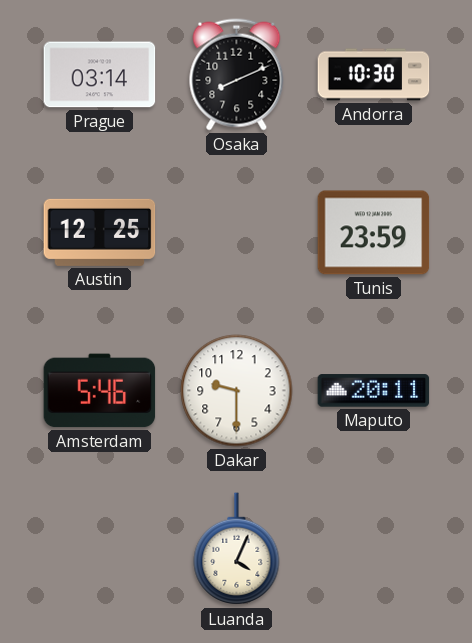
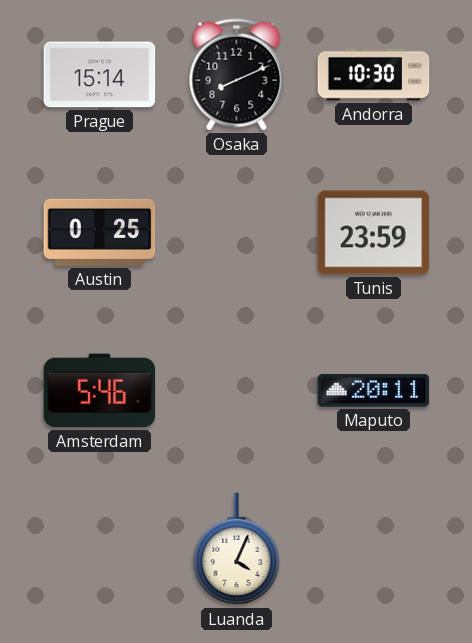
Prague: 03:14 -> 15:14
Austin: 12:25 -> 0:25
Dakar: 9:30 -> none
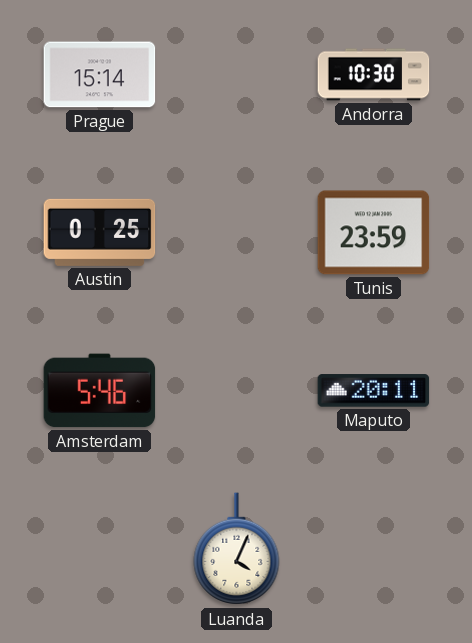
Osaka: 8:11 -> none
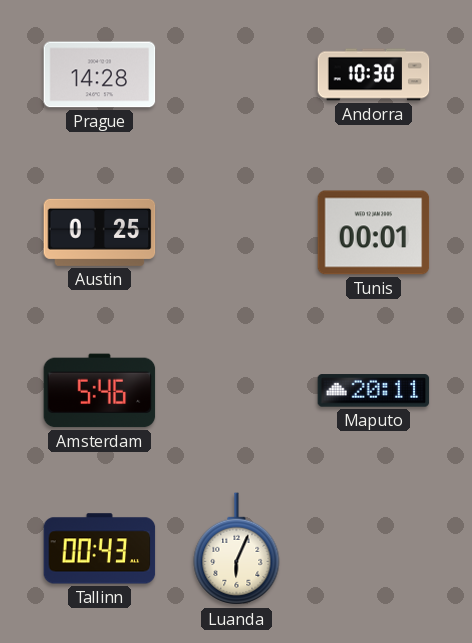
Prague: 15:14 -> 14:28
Tunis: 23:59 -> 00:01
Tallinn: none -> 00:43
Luanda: 4:04 -> 6:04
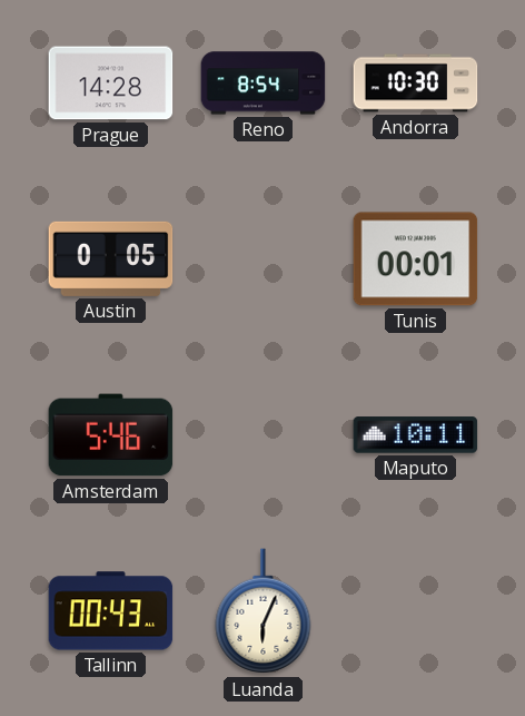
Reno: none -> 8:54
Austin: 0:25 -> 0:05
Maputo: 20:11 -> 10:11
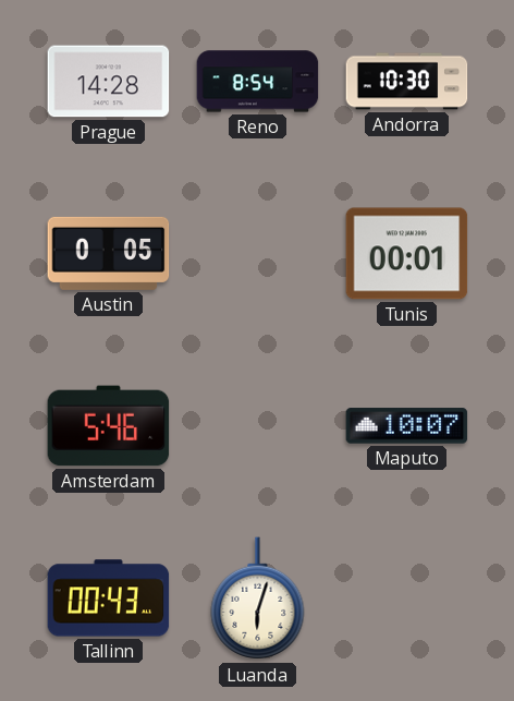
Maputo: 10:11 -> 10:07
Luanda: 6:04 -> 6:03
